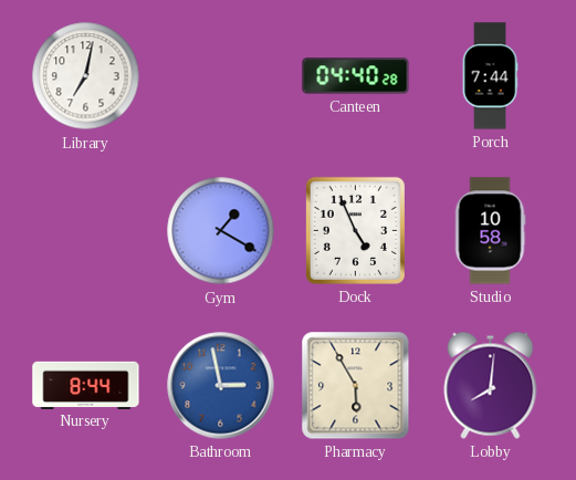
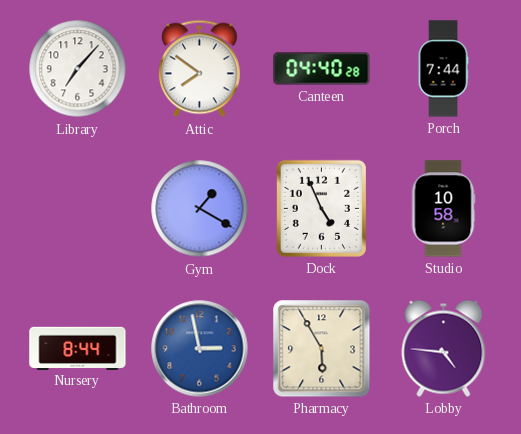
Library: 7:02 -> 7:07
Attic: none -> 7:51
Lobby: 8:01 -> 4:46
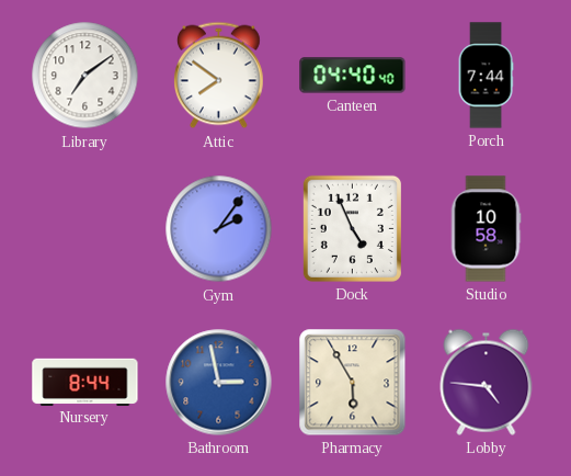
Library: 7:07 -> 7:09
Canteen: 04:40:28 -> 04:40:40
Gym: 1:20 -> 2:06
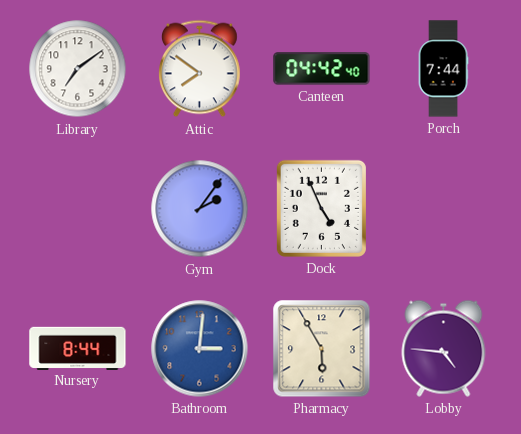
Canteen: 04:40 -> 04:42
Studio: 10:58 -> none
Bathroom: 2:58 -> 3:01
